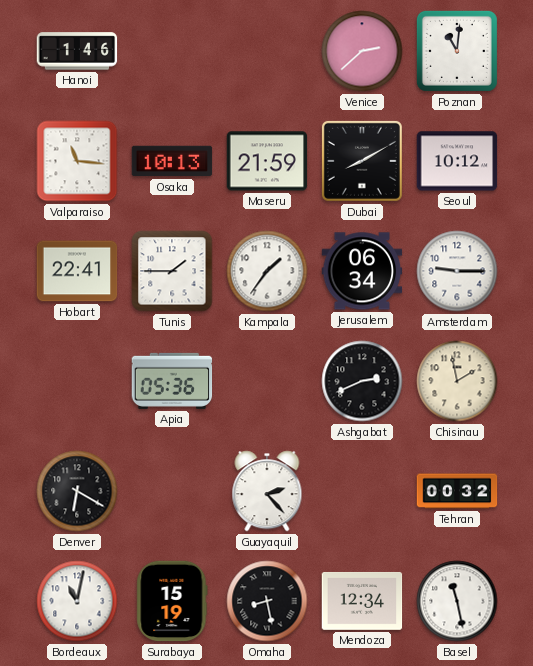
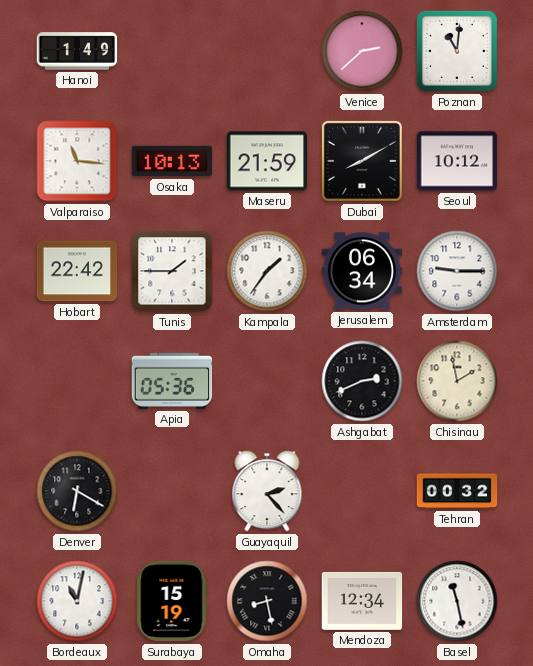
Hanoi: 1:46 -> 1:49
Hobart: 22:41 -> 22:42
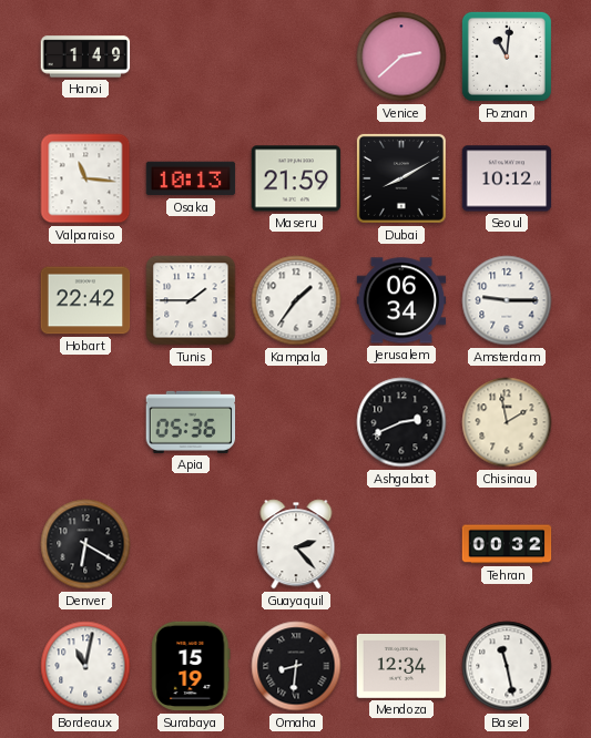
Omaha: 8:28 -> 8:31
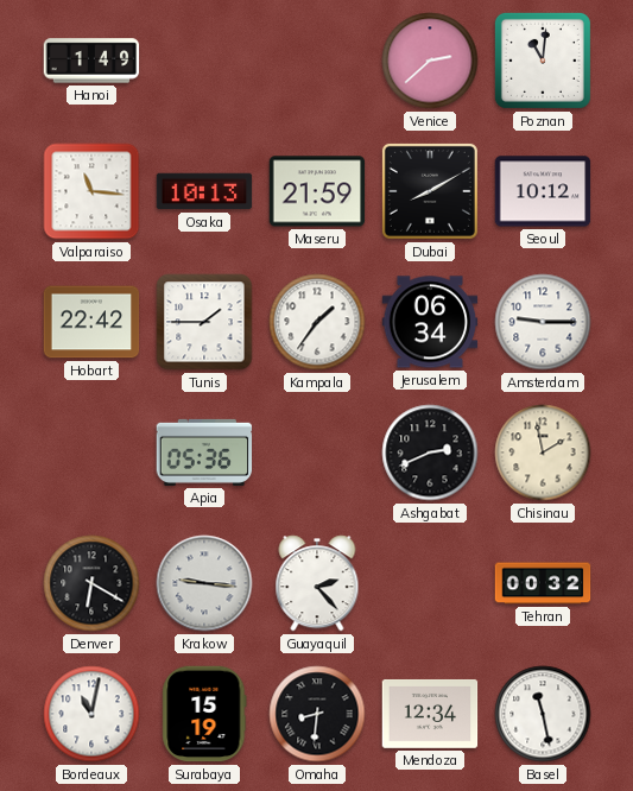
Krakow: none -> 9:16
